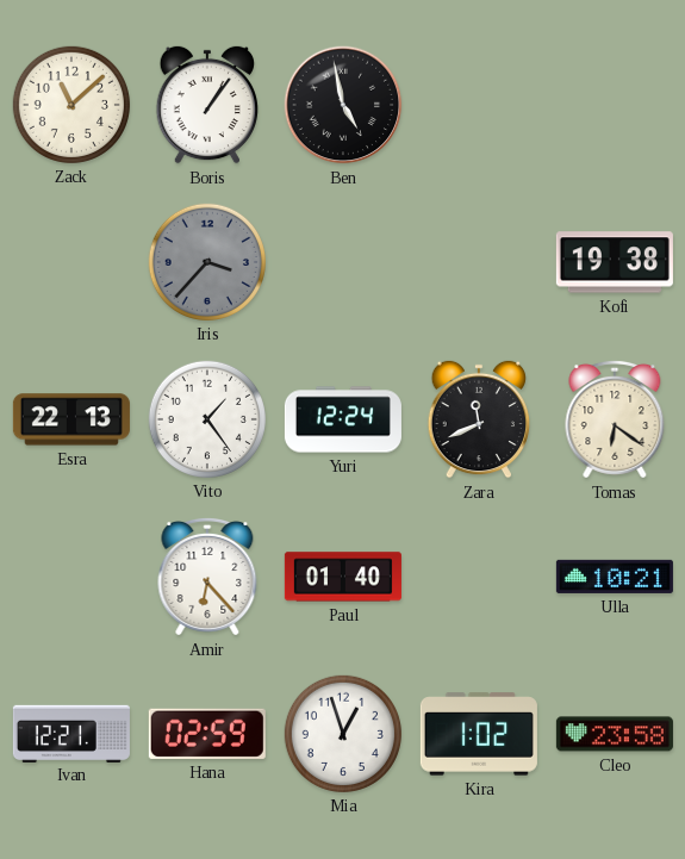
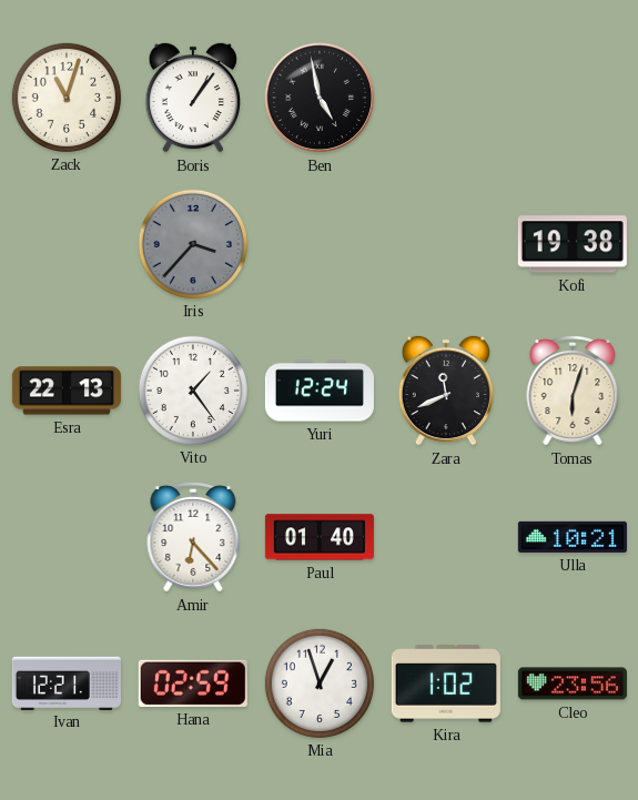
Zack: 11:08 -> 11:03
Tomas: 6:21 -> 6:03
Cleo: 23:58 -> 23:56
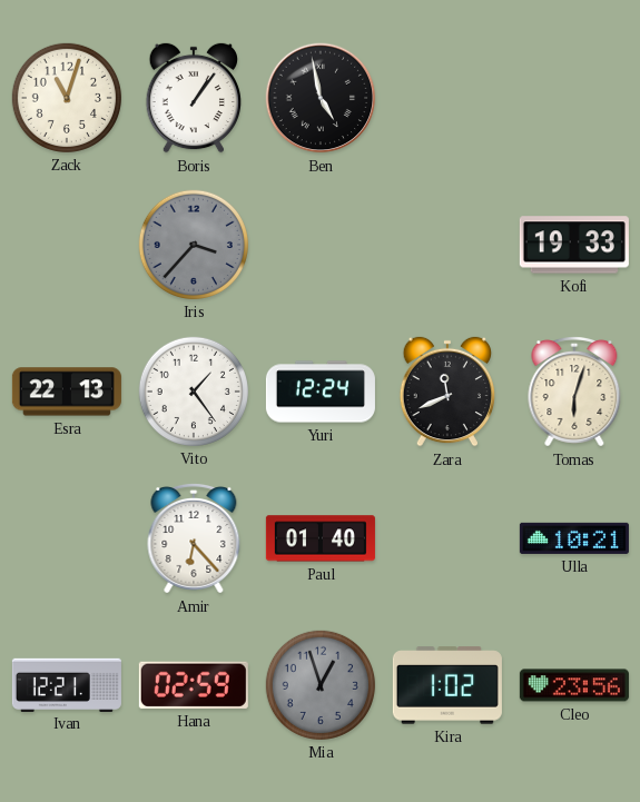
Kofi: 19:38 -> 19:33
Mia dial: white -> grey
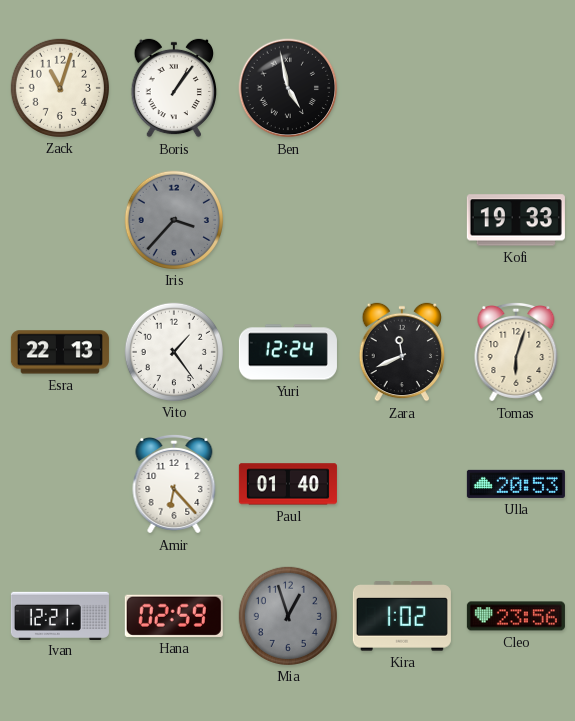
Ulla: 10:21 -> 20:53
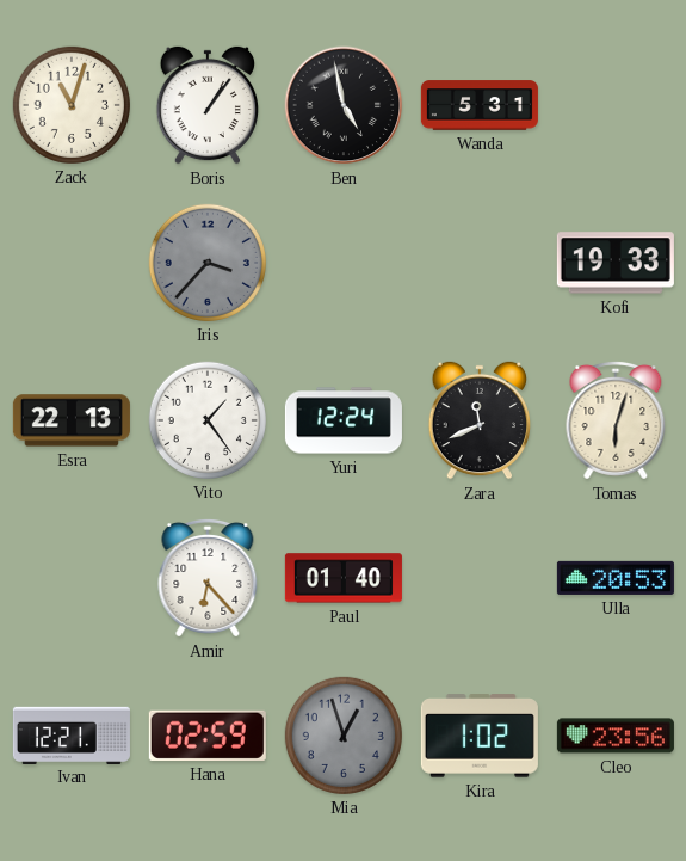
Wanda: none -> 5:31
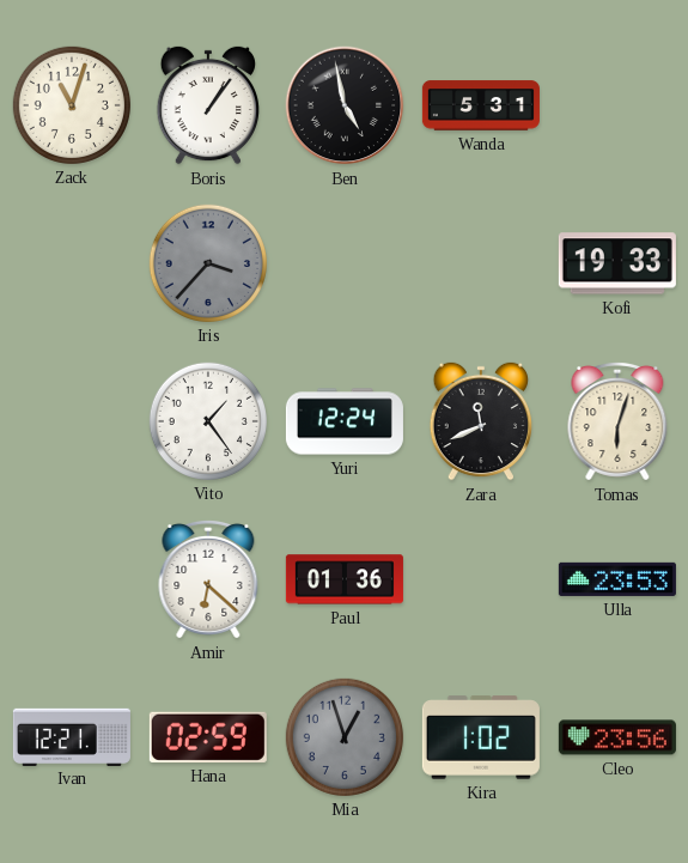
Esra: 22:13 -> none
Amir: 6:23 -> 6:22
Paul: 01:40 -> 01:36
Ulla: 20:53 -> 23:53
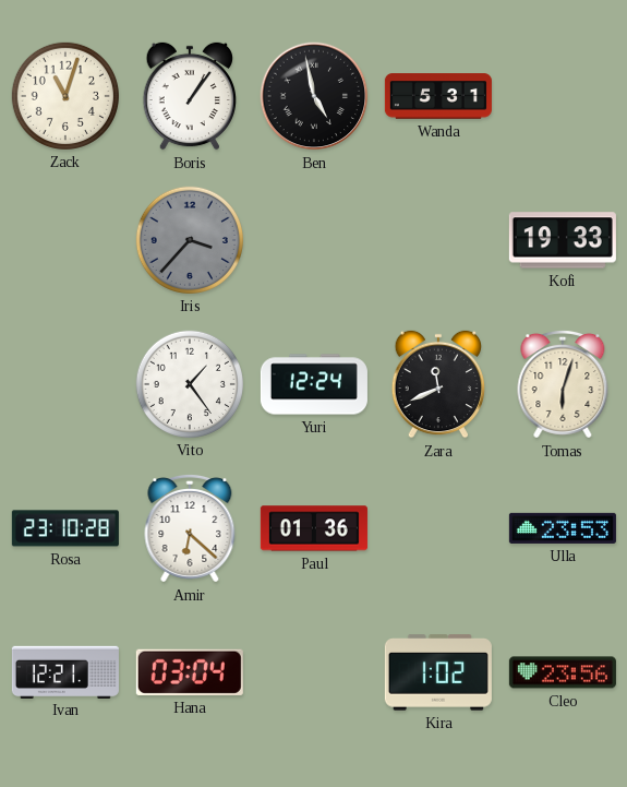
Rosa: none -> 23:10
Hana: 02:59 -> 03:04
Mia: 12:57 -> none
